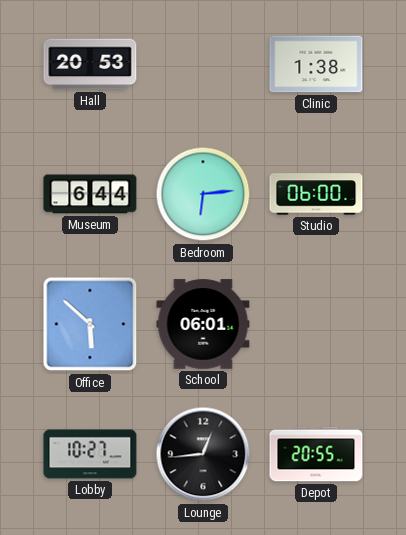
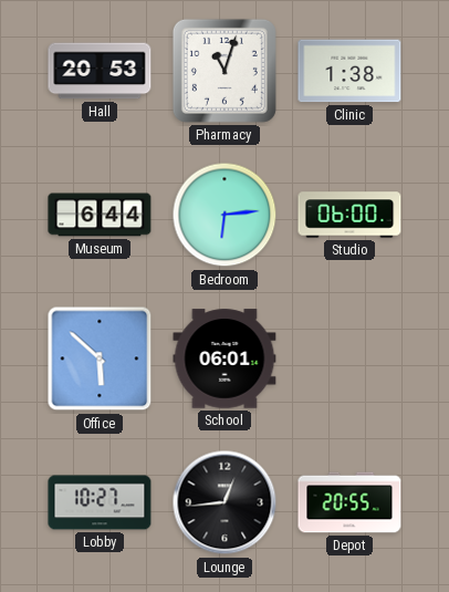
Pharmacy: none -> 11:03
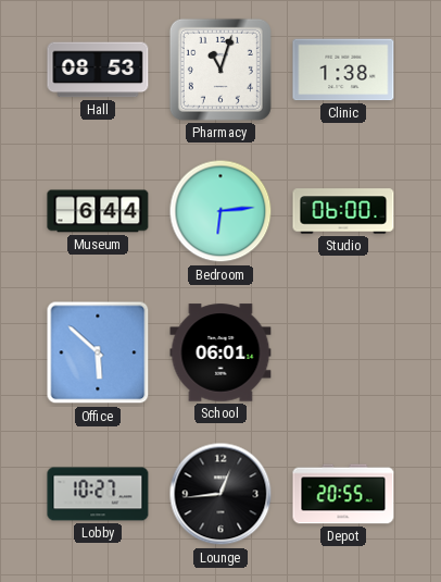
Hall: 20:53 -> 08:53
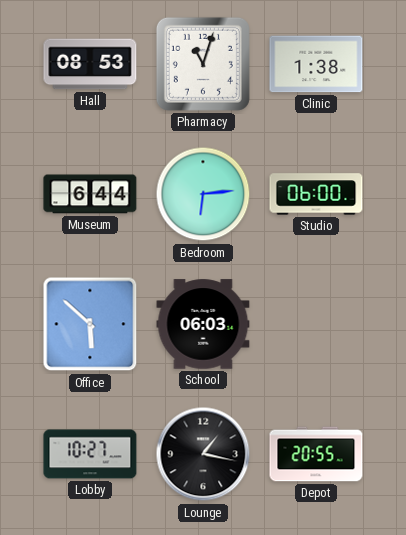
School: 06:01 -> 06:03
Lounge: 12:44 -> 1:17
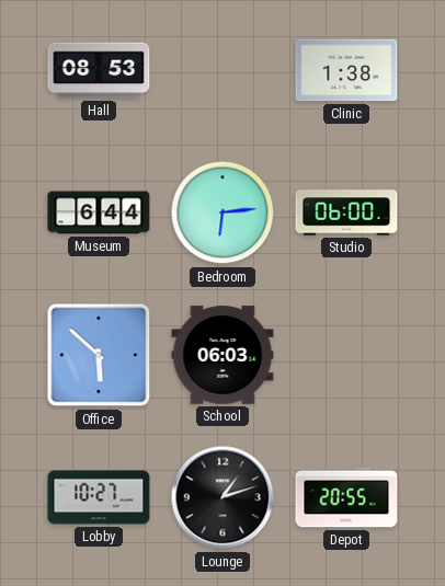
Pharmacy: 11:03 -> none
Lounge: 1:17 -> 1:12
